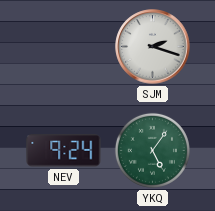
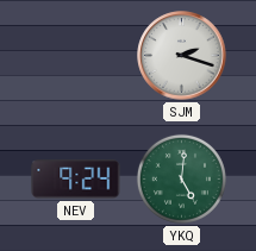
YKQ: 5:06 -> 5:01
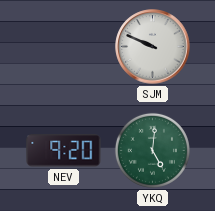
SJM: 2:18 -> 9:49
NEV: 9:24 -> 9:20
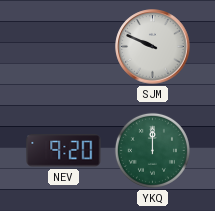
YKQ: 5:01 -> 12:00
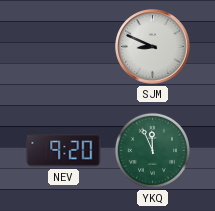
SJM: 9:49 -> 8:49
YKQ: 12:00 -> 11:56
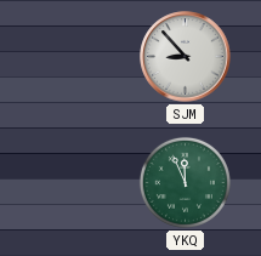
SJM: 8:49 -> 8:53
NEV: 9:20 -> none
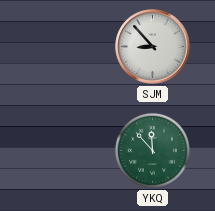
YKQ: 11:56 -> 11:53
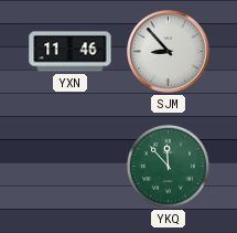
YXN: none -> 11:46
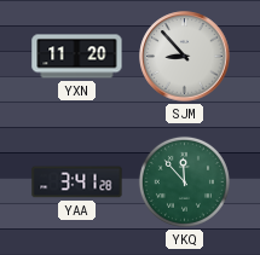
YXN: 11:46 -> 11:20
YAA: none -> 3:41
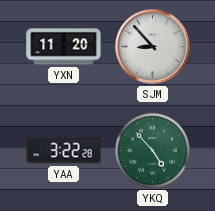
YAA: 3:41 -> 3:22
YKQ: 11:53 -> 4:53
